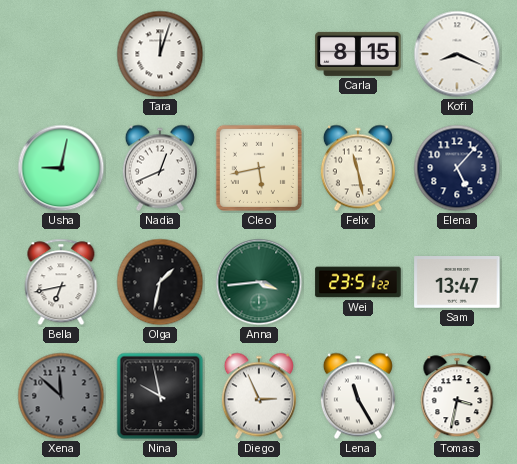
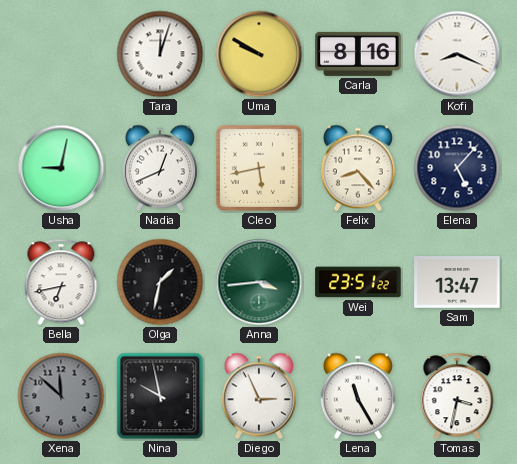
Uma: none -> 9:50
Carla: 8:15 -> 8:16
Felix: 11:28 -> 8:23
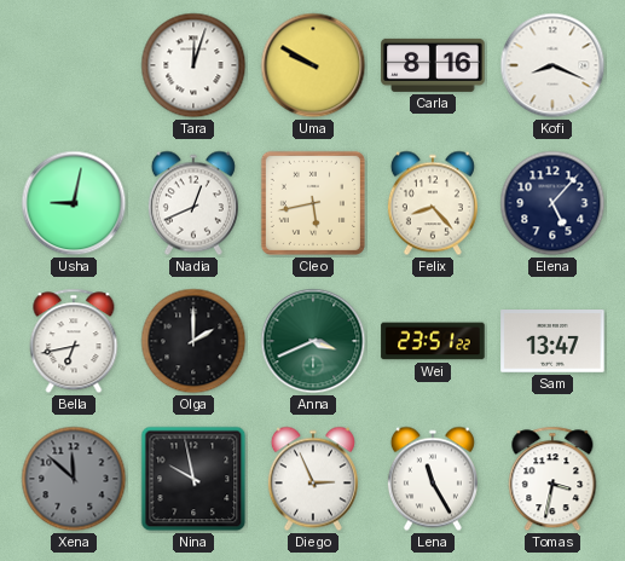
Olga: 1:32 -> 2:00
Anna: 3:44 -> 3:41
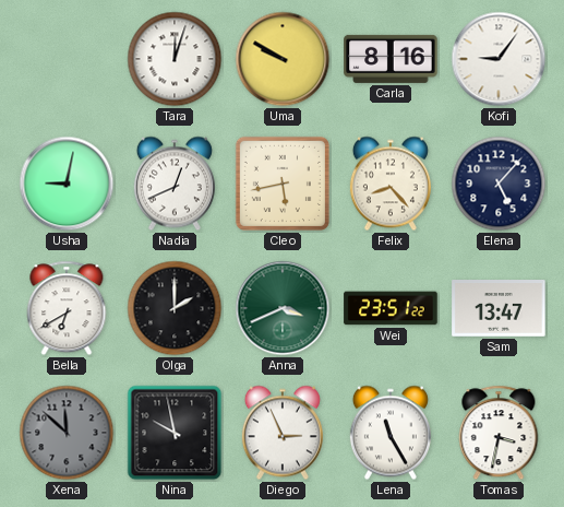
Kofi: 8:19 -> 9:06
Bella: 6:43 -> 6:40
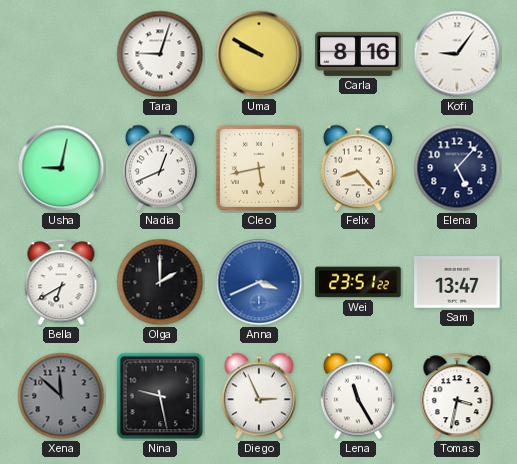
Tara: 12:03 -> 9:03
Anna dial: green -> blue
Nina: 9:58 -> 9:28
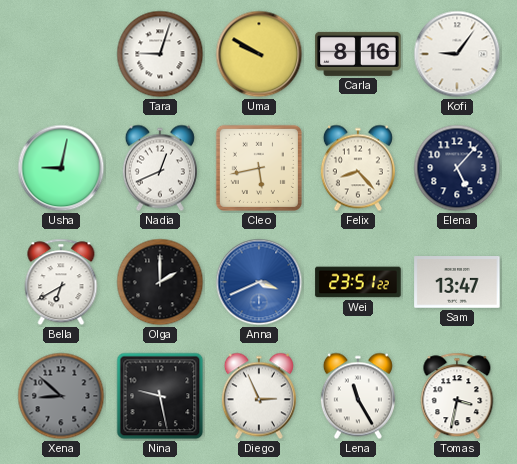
Xena: 11:52 -> 8:52
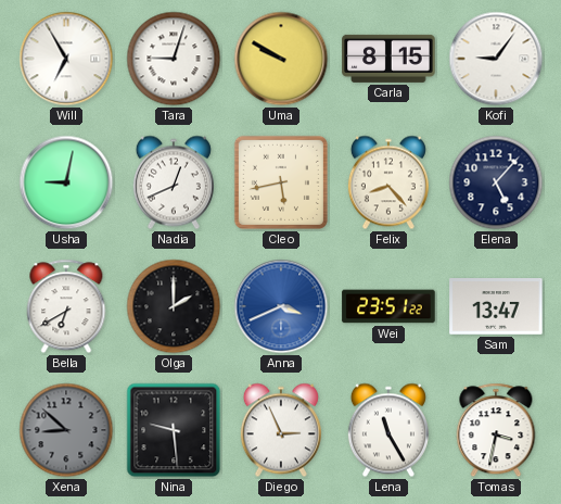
Will: none -> 6:55
Carla: 8:16 -> 8:15
Nina: 9:28 -> 9:29
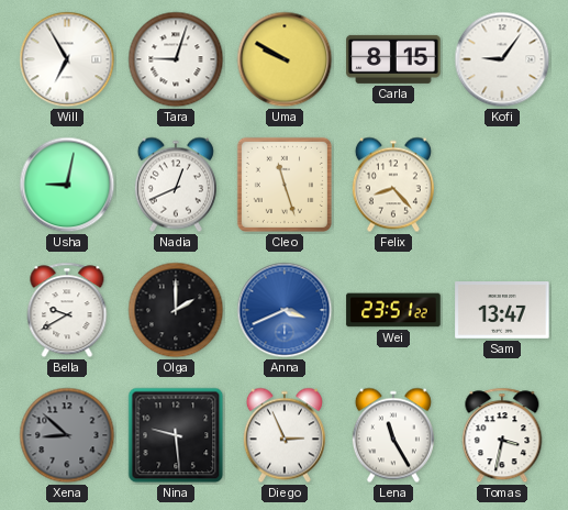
Cleo: 5:43 -> 11:27
Elena: 5:07 -> none
Bella: 6:40 -> 9:40
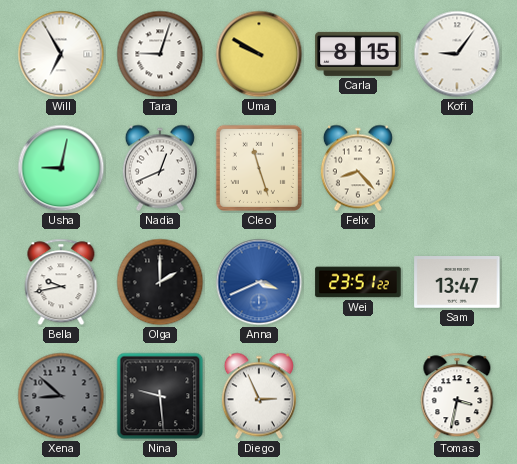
Bella: 9:40 -> 9:43
Lena: 11:25 -> none
